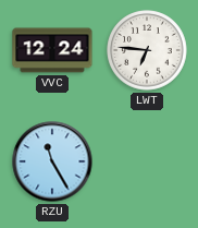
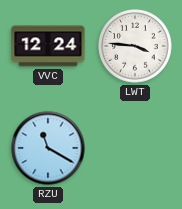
LWT: 6:46 -> 3:46
RZU: 11:25 -> 11:20
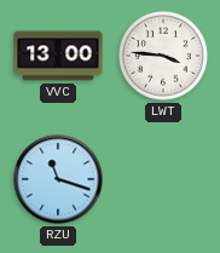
VVC: 12:24 -> 13:00
RZU: 11:20 -> 11:18
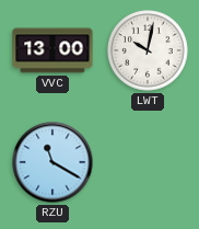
LWT: 3:46 -> 10:02
RZU: 11:18 -> 11:20
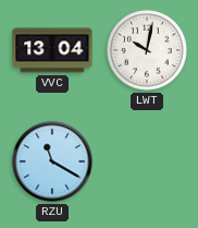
VVC: 13:00 -> 13:04
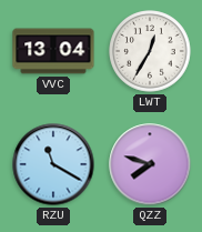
LWT: 10:02 -> 12:35
QZZ: none -> 7:48
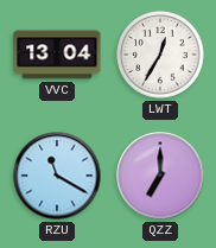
QZZ: 7:48 -> 7:00
